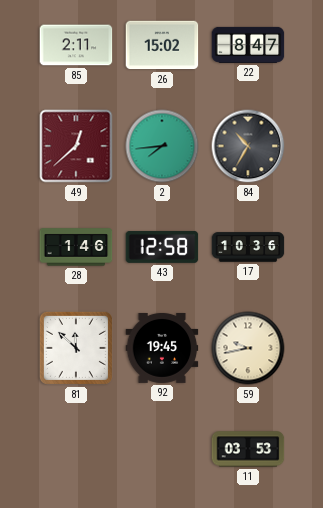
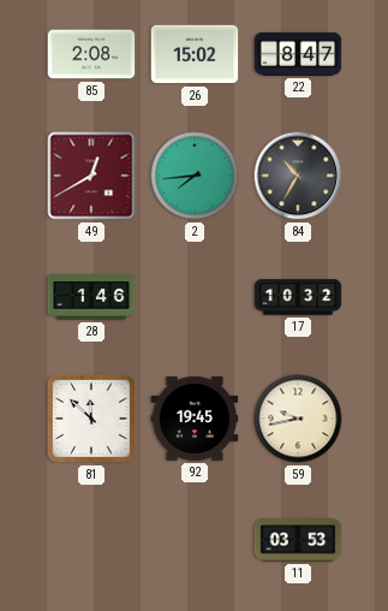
85: 2:11 -> 2:08
49: 12:38 -> 12:40
43: 12:58 -> none
17: 10:36 -> 10:32
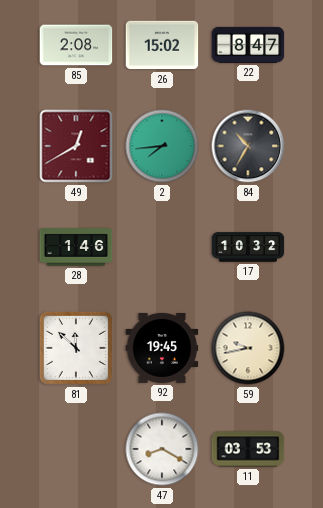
47: none -> 8:20
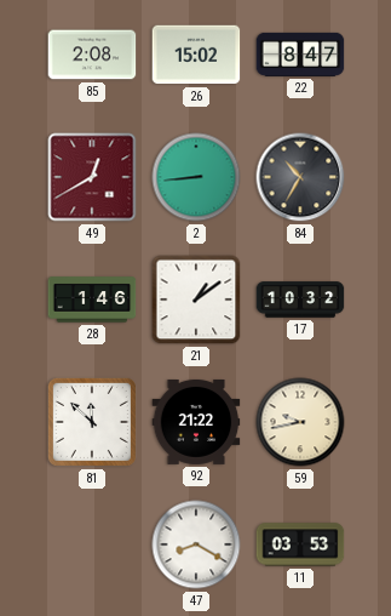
2: 7:44 -> 8:44
21: none -> 1:09
92: 19:45 -> 21:22
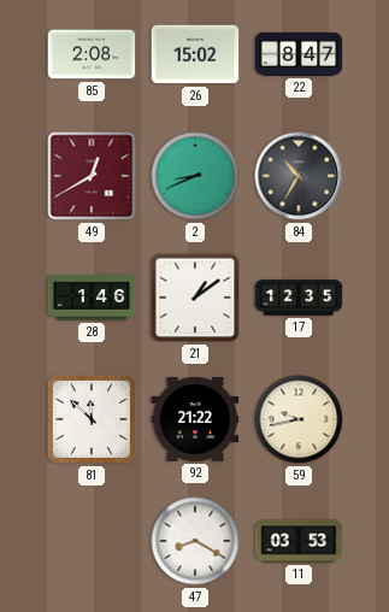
2: 8:44 -> 8:41
17: 10:32 -> 12:35
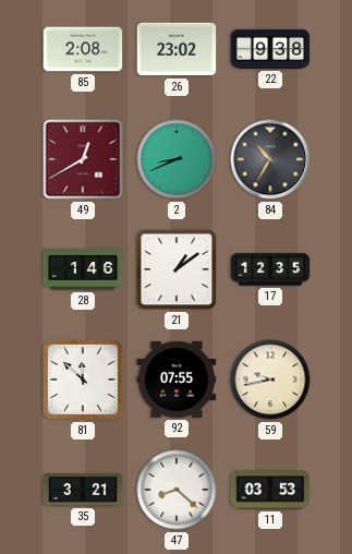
26: 15:02 -> 23:02
22: 8:47 -> 9:38
92: 21:22 -> 07:55
35: none -> 3:21
47: 8:20 -> 8:22
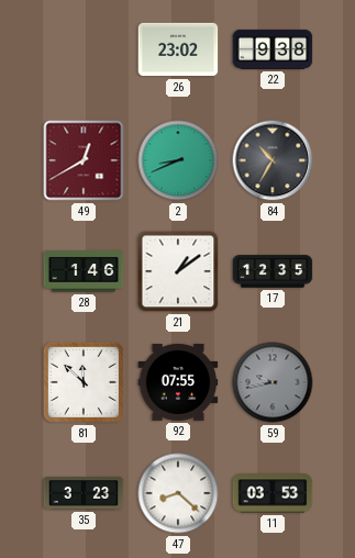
85: 2:08 -> none
59 dial: cream -> grey
35: 3:21 -> 3:23
